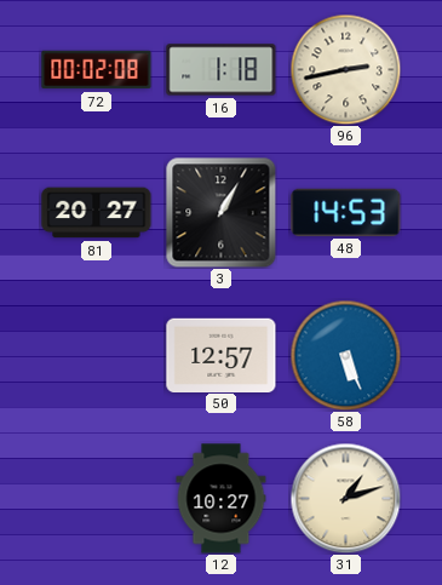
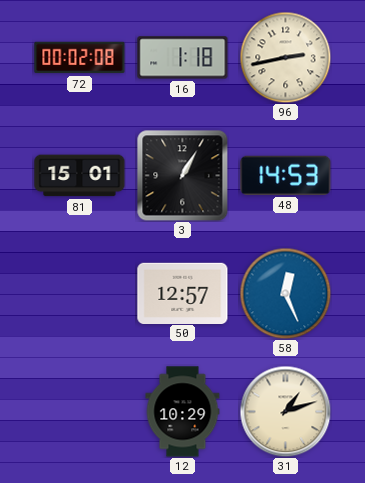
81: 20:27 -> 15:01
58: 5:26 -> 12:26
12: 10:27 -> 10:29
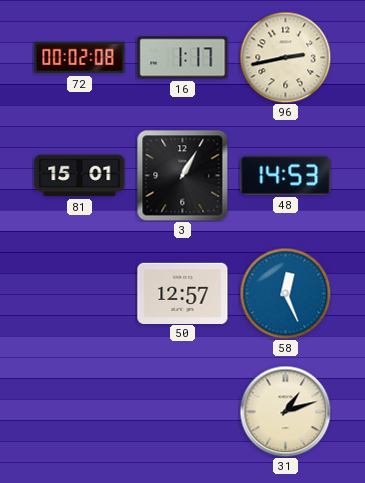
16: 1:18 -> 1:17
12: 10:29 -> none
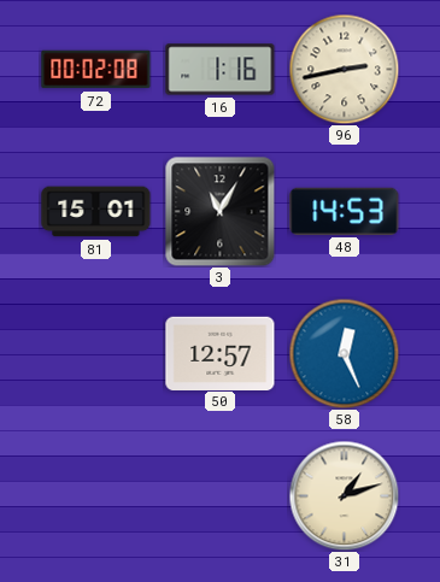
16: 1:17 -> 1:16
3: 1:05 -> 11:05
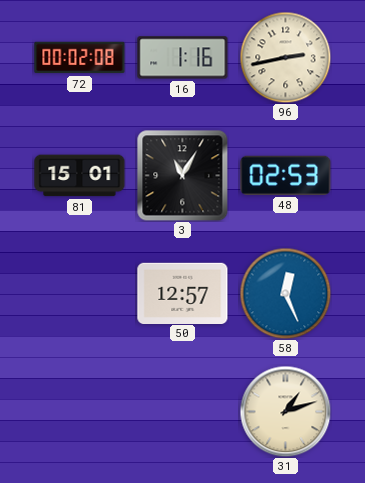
48: 14:53 -> 02:53
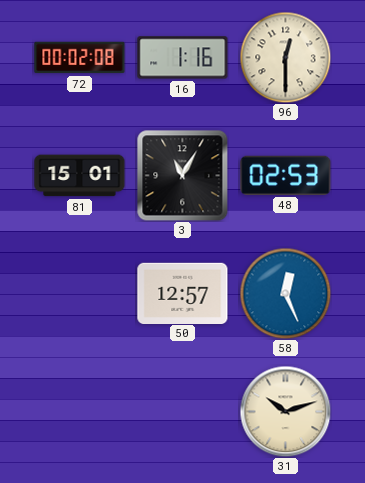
96: 2:43 -> 12:30
31: 1:12 -> 10:12
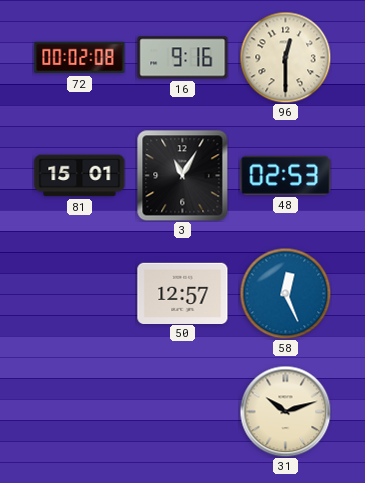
16: 1:16 -> 9:16
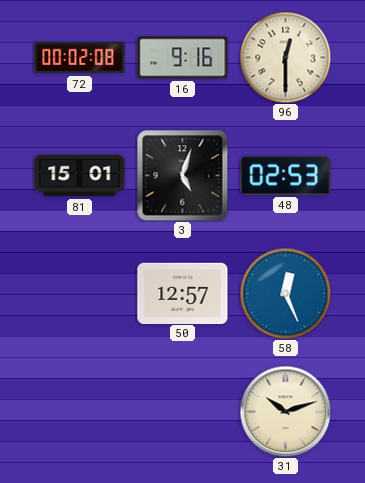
3: 11:05 -> 5:03
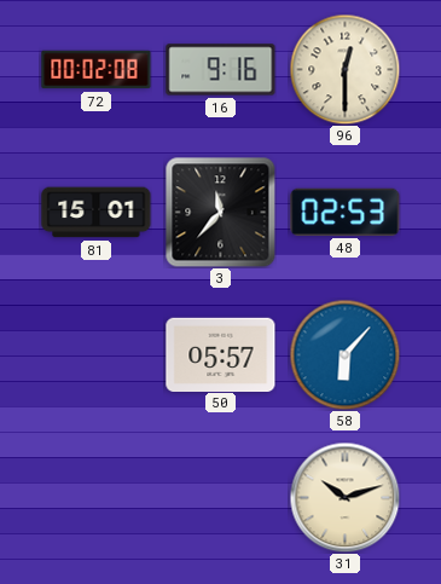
3: 5:03 -> 11:37
50: 12:57 -> 05:57
58: 12:26 -> 6:07
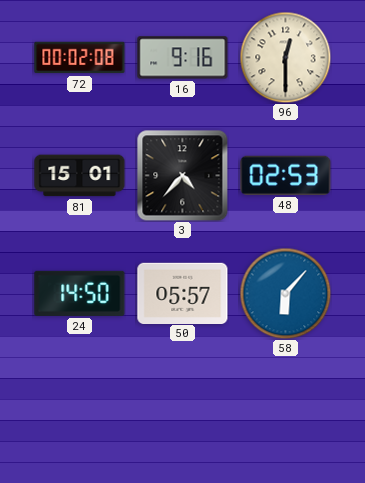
3: 11:37 -> 4:37
24: none -> 14:50
31: 10:12 -> none
